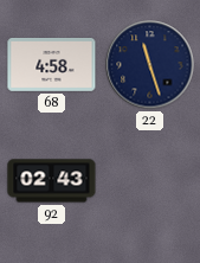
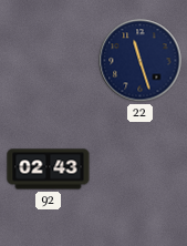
68: 4:58 -> none
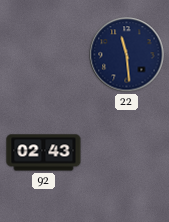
22: 11:27 -> 11:29
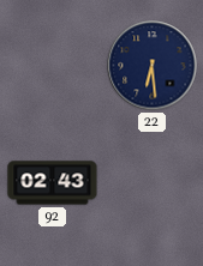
22: 11:29 -> 6:29
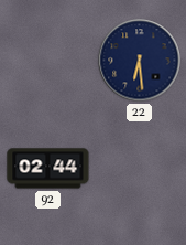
92: 02:43 -> 02:44
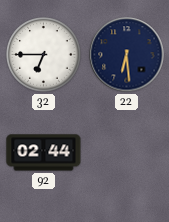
32: none -> 6:45
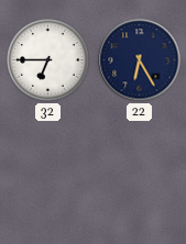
22: 6:29 -> 6:25
92: 02:44 -> none
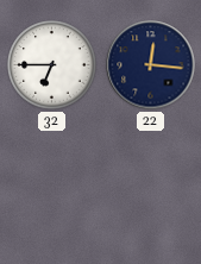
22: 6:25 -> 12:16
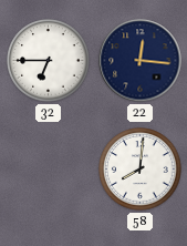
58: none -> 8:01
